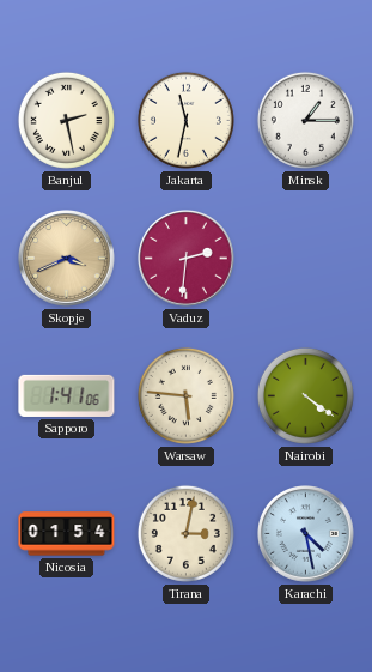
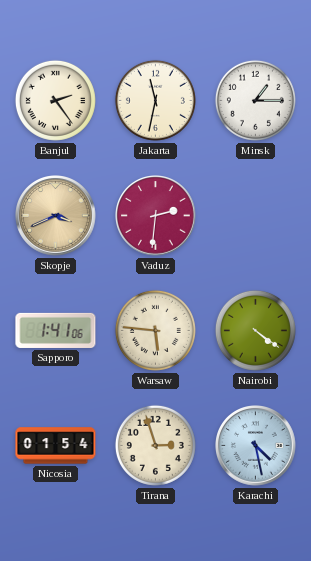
Banjul: 2:28 -> 2:24
Tirana: 3:02 -> 2:57
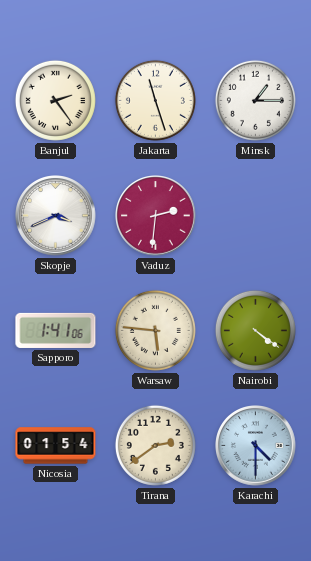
Jakarta: 11:32 -> 11:27
Skopje dial: champagne -> white
Tirana: 2:57 -> 2:39
Karachi: 4:28 -> 4:30
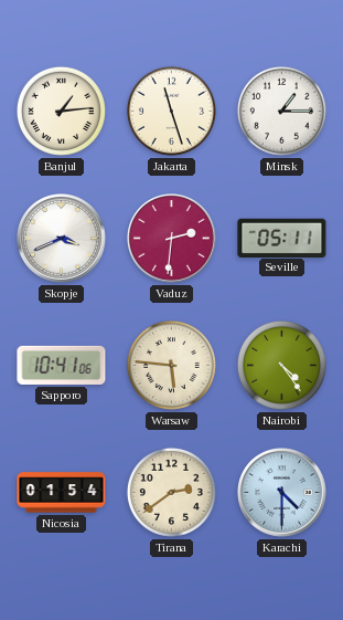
Banjul: 2:24 -> 1:14
Seville: none -> 05:11
Sapporo: 1:41 -> 10:41
Nairobi: 4:21 -> 4:24
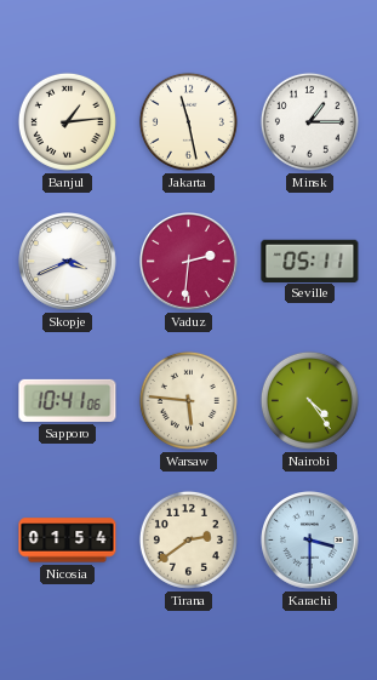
Jakarta: 11:27 -> 11:28
Karachi: 4:30 -> 3:30
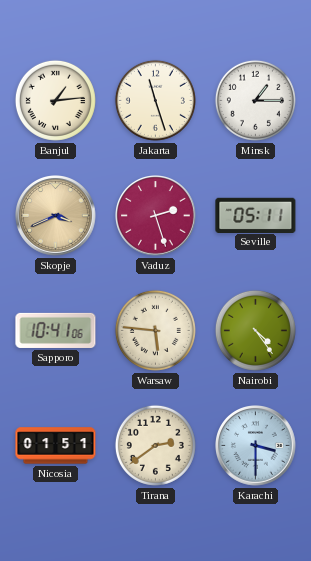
Jakarta: 11:28 -> 11:27
Skopje dial: white -> champagne
Vaduz: 2:31 -> 2:27
Nicosia: 01:54 -> 01:51
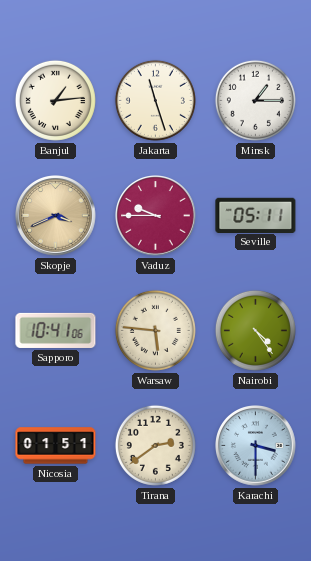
Vaduz: 2:27 -> 9:45
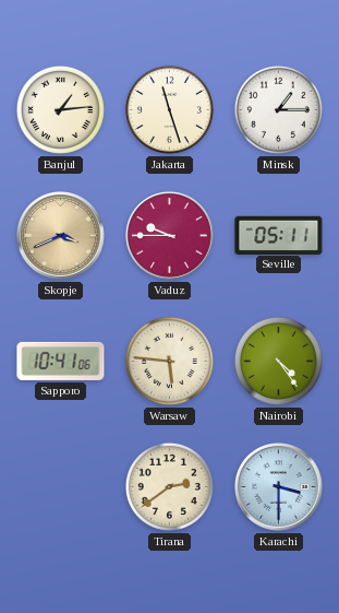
Nicosia: 01:51 -> none
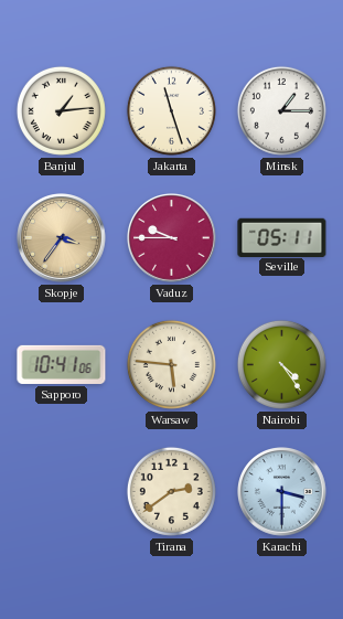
Skopje: 3:41 -> 3:36
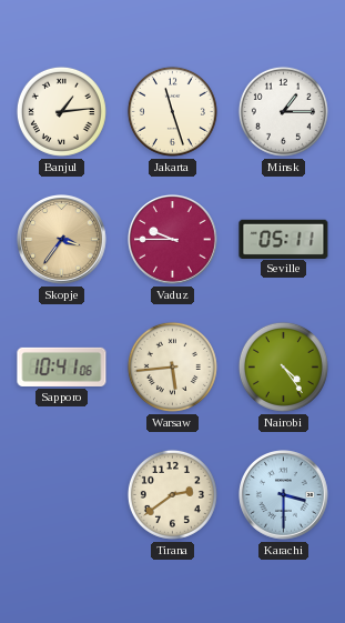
Warsaw: 5:46 -> 5:44
